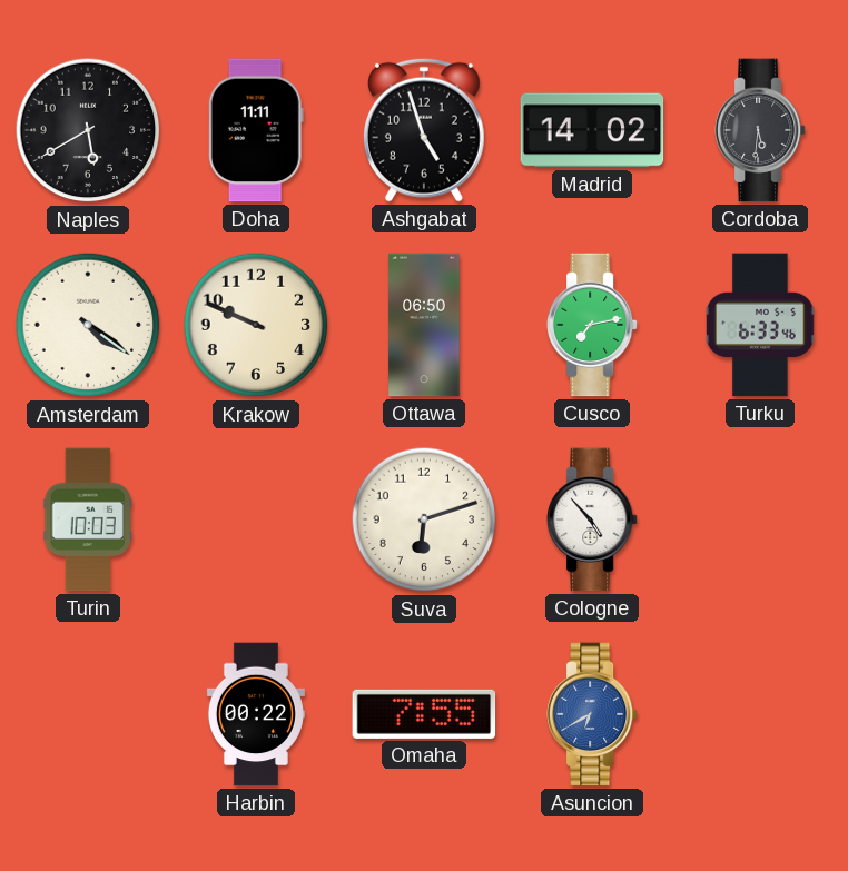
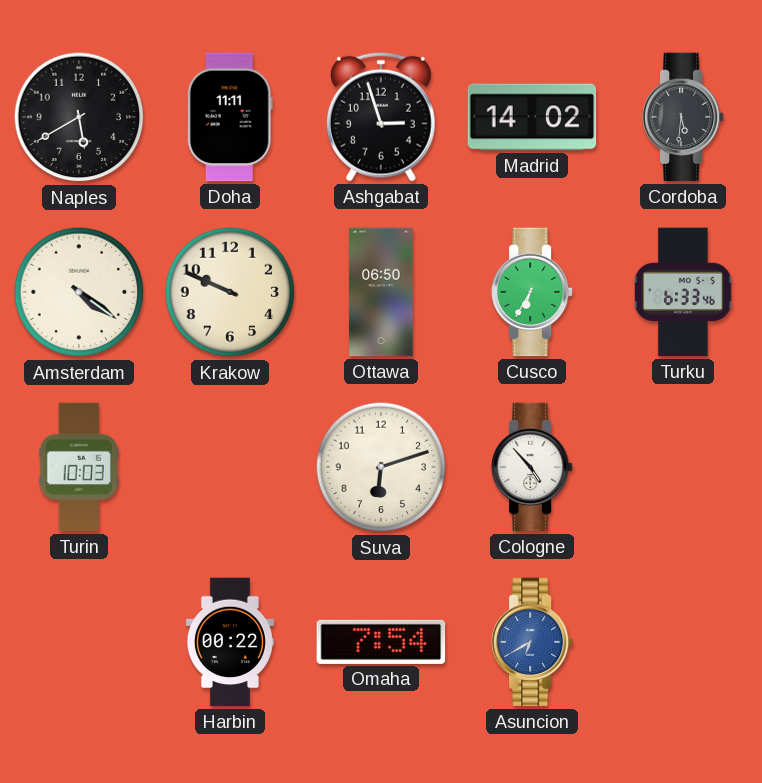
Ashgabat: 4:57 -> 2:57
Cusco: 7:13 -> 6:35
Omaha: 7:55 -> 7:54
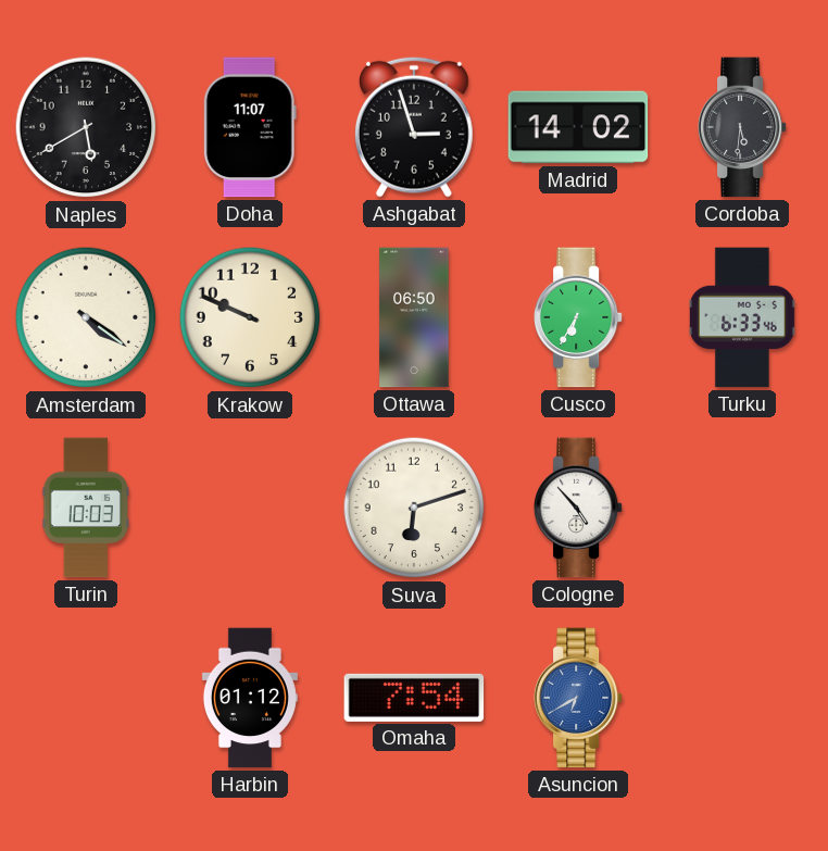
Doha: 11:11 -> 11:07
Harbin: 00:22 -> 01:12
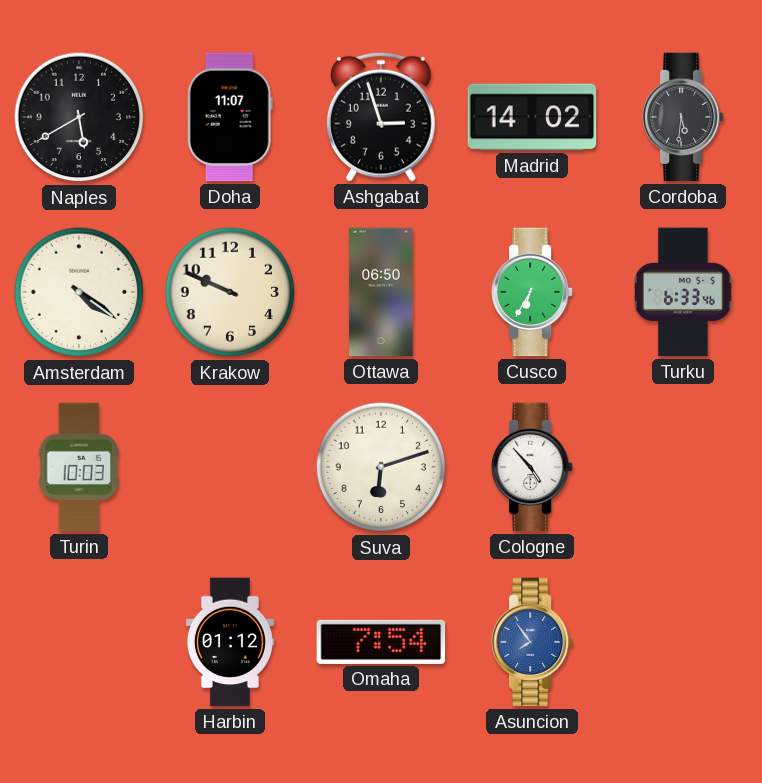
Asuncion: 6:40 -> 7:54
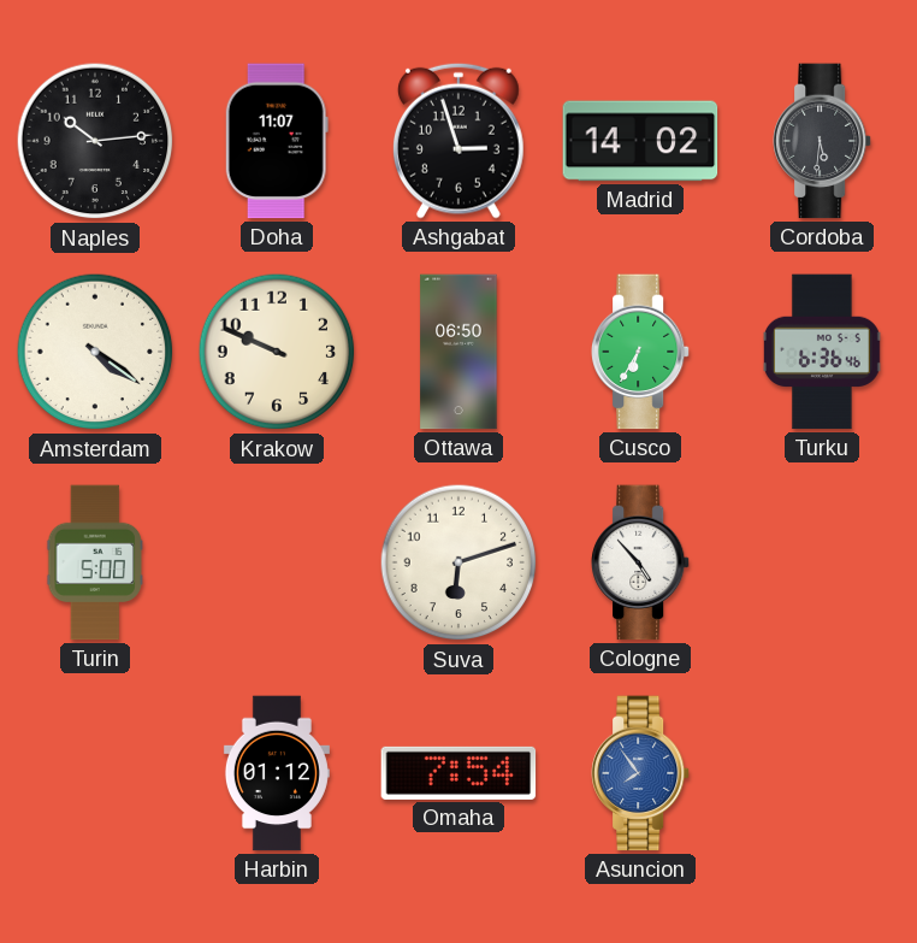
Naples: 5:40 -> 10:14
Turku: 6:33 -> 6:36
Turin: 10:03 -> 5:00
